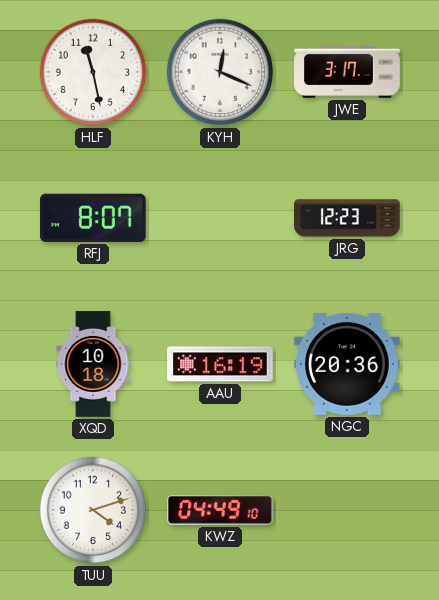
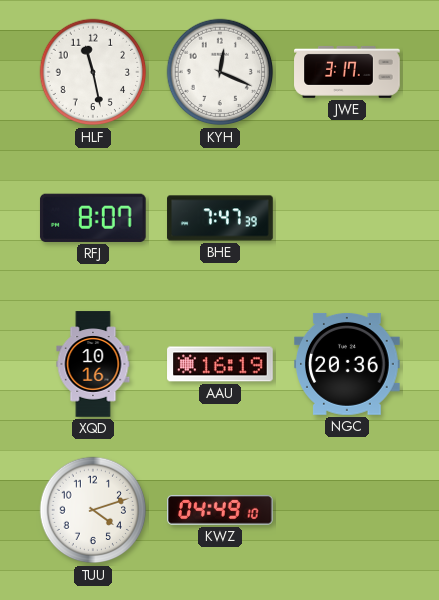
BHE: none -> 7:47
JRG: 12:23 -> none
XQD: 10:18 -> 10:16
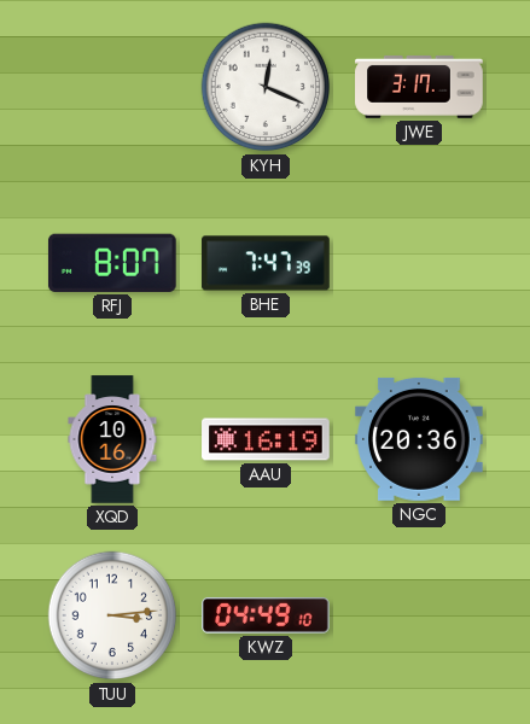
HLF: 11:28 -> none
TUU: 4:12 -> 3:14
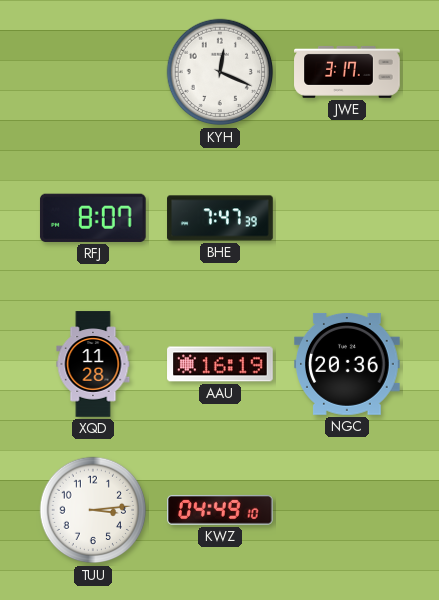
XQD: 10:16 -> 11:28
